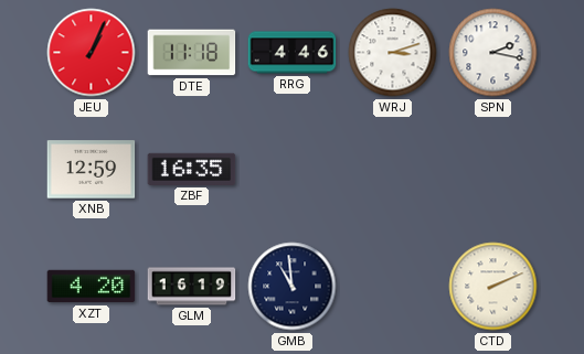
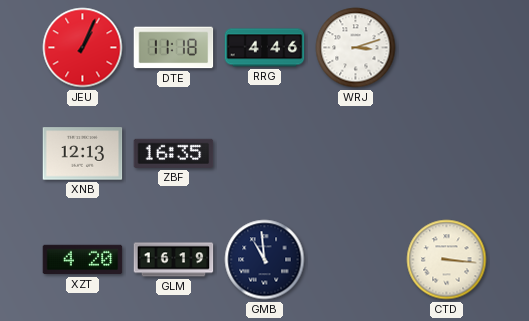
SPN: 2:17 -> none
XNB: 12:59 -> 12:13
CTD: 2:11 -> 3:16
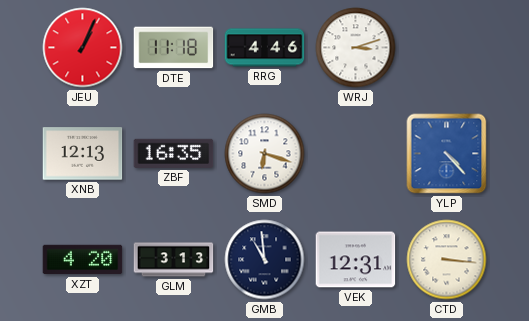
SMD: none -> 6:18
YLP: none -> 4:23
GLM: 16:19 -> 3:13
VEK: none -> 12:31
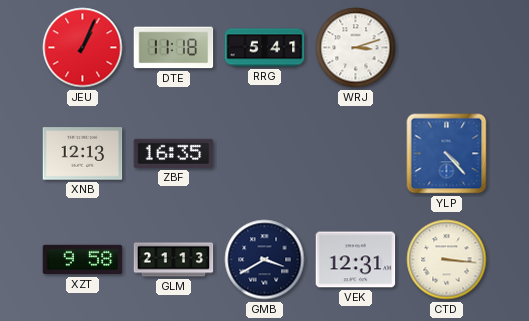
RRG: 4:46 -> 5:41
SMD: 6:18 -> none
XZT: 4:20 -> 9:58
GLM: 3:13 -> 21:13
GMB: 10:59 -> 3:40
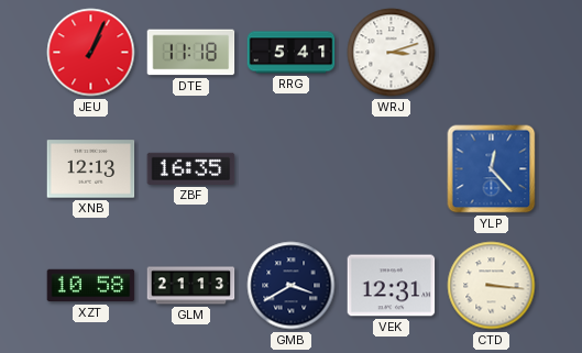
YLP: 4:23 -> 12:23
XZT: 9:58 -> 10:58
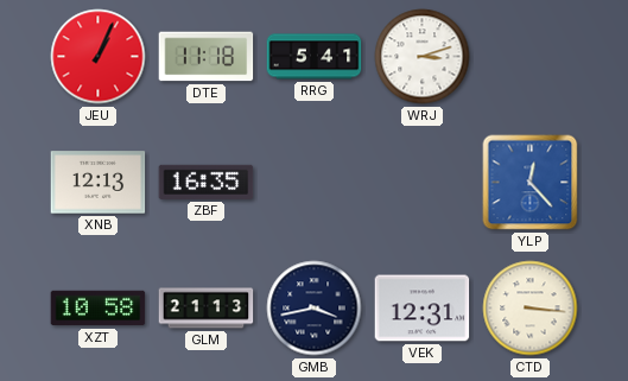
GMB: 3:40 -> 3:43
